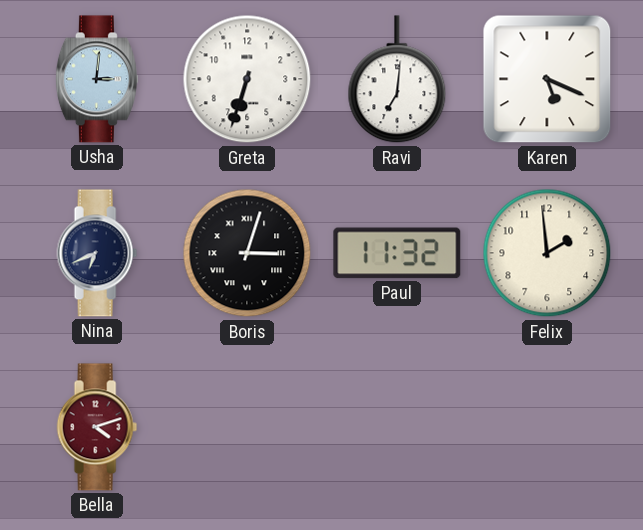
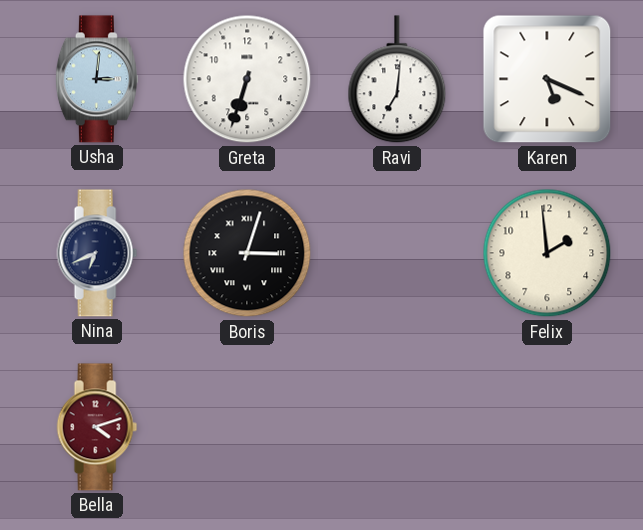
Paul: 11:32 -> none
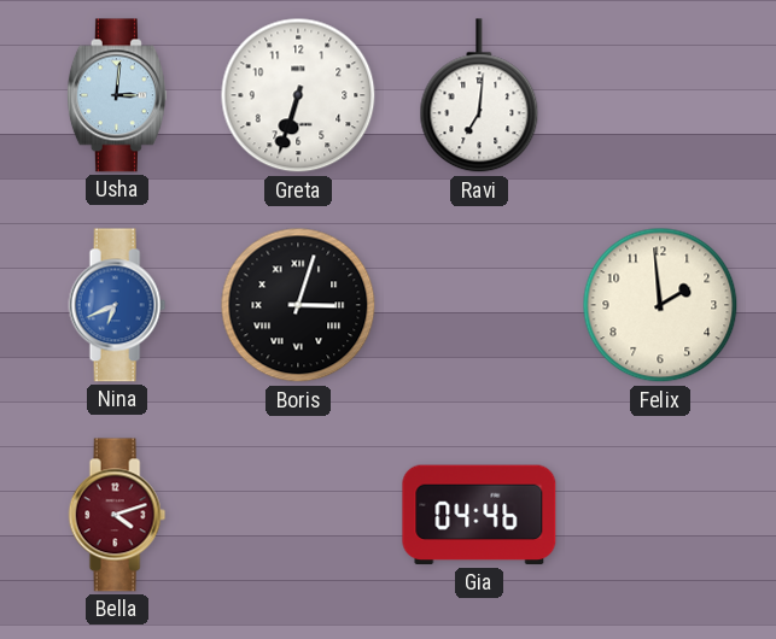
Karen: 5:19 -> none
Nina dial: navy -> blue
Gia: none -> 04:46
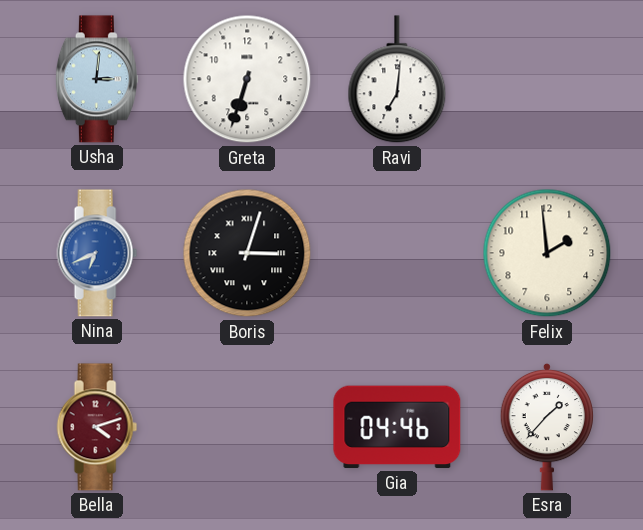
Esra: none -> 1:37
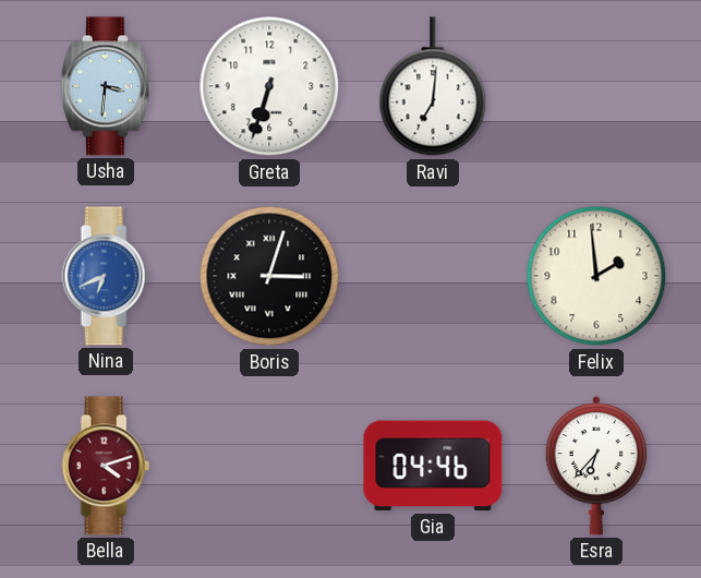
Usha: 3:01 -> 3:31
Esra: 1:37 -> 6:37
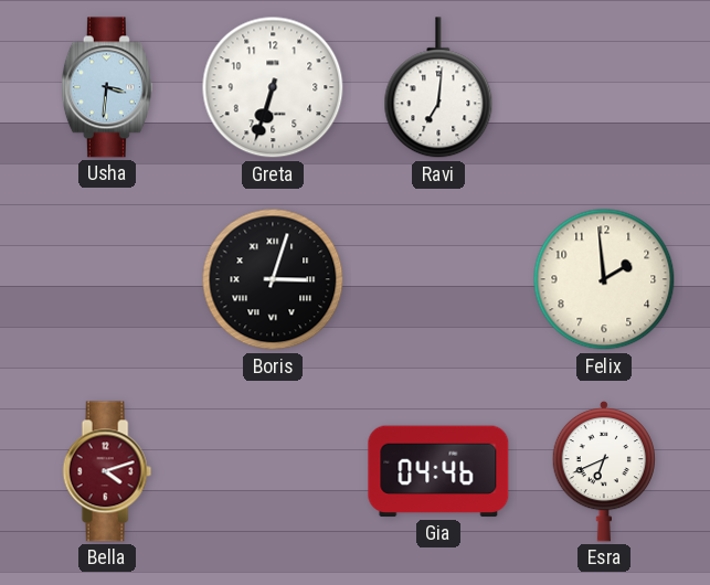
Nina: 6:41 -> none
Esra: 6:37 -> 6:41
